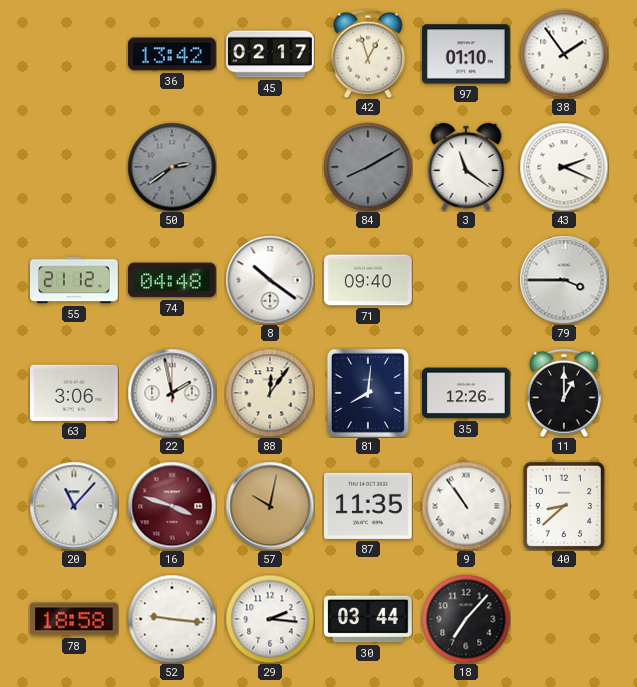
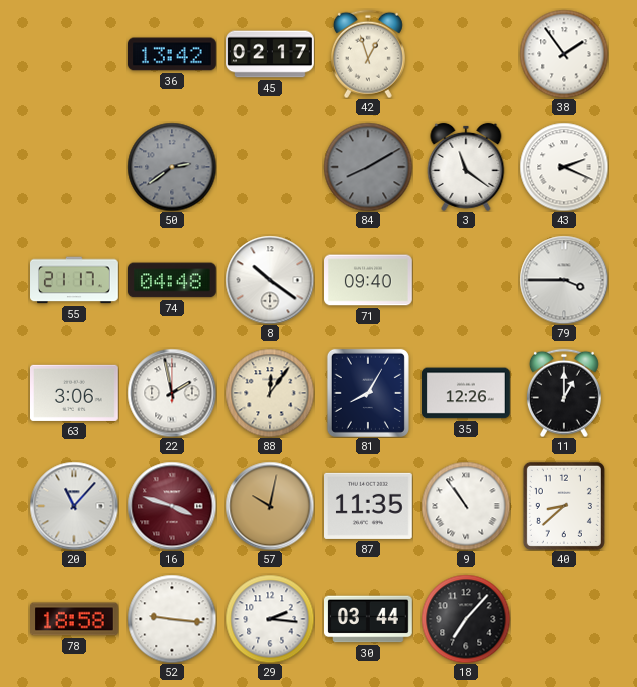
97: 01:10 -> none
55: 21:12 -> 21:17
81: 8:01 -> 8:05
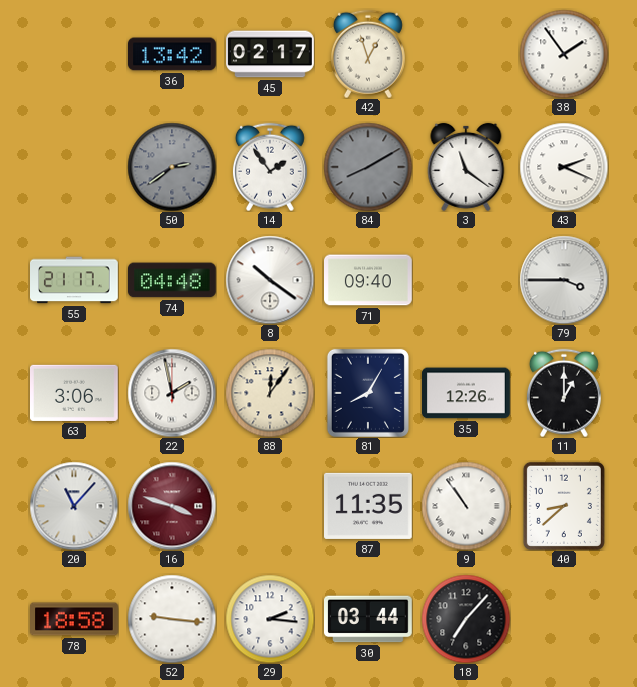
14: none -> 1:54
57: 10:02 -> none
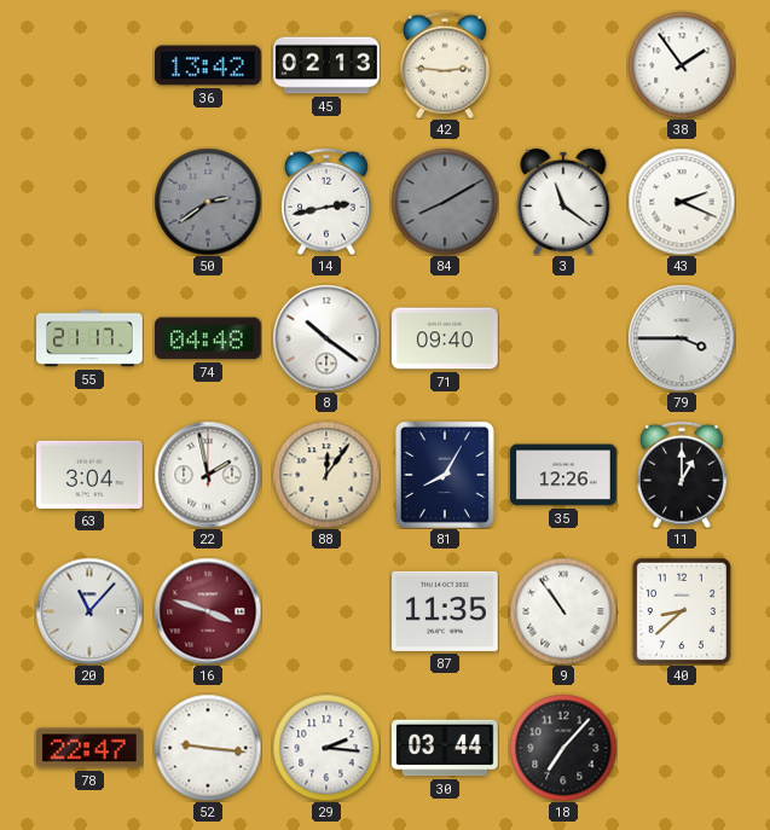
45: 02:17 -> 02:13
42: 12:57 -> 2:46
14: 1:54 -> 2:43
63: 3:06 -> 3:04
78: 18:58 -> 22:47
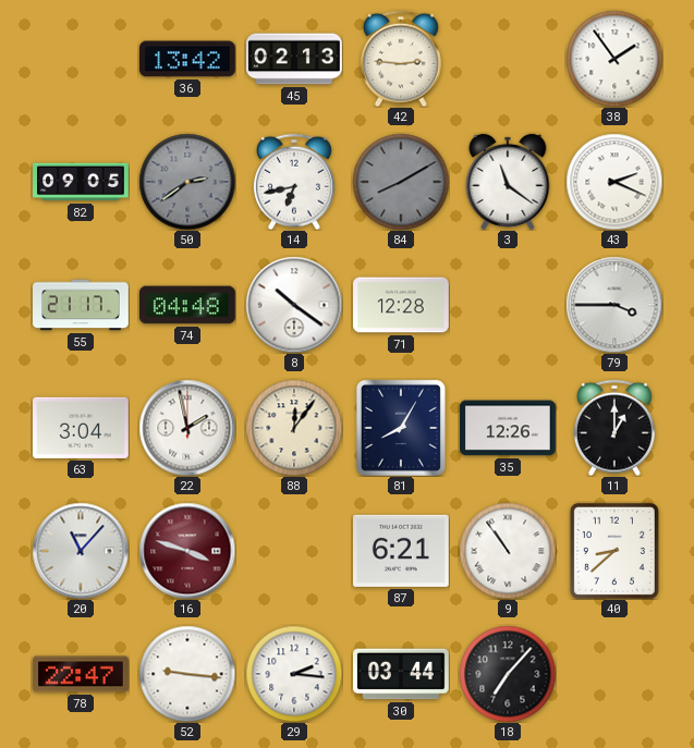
82: none -> 09:05
14: 2:43 -> 6:43
71: 09:40 -> 12:28
87: 11:35 -> 6:21
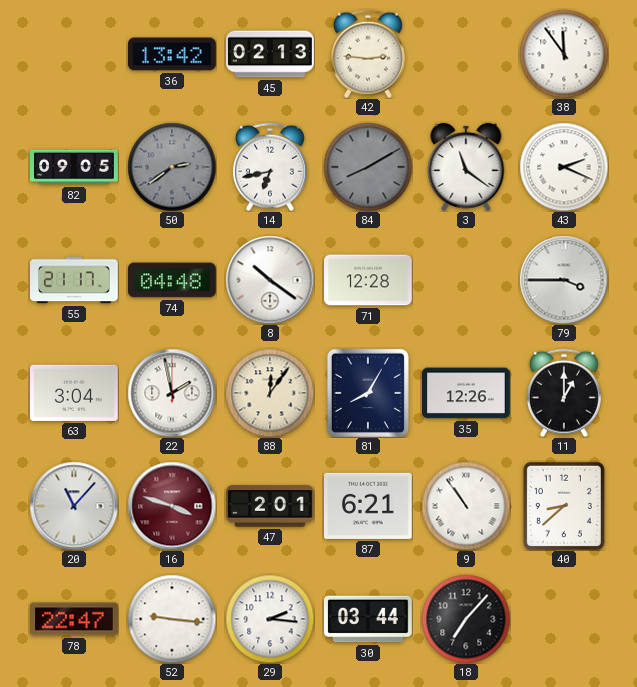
38: 1:54 -> 11:54
47: none -> 2:01
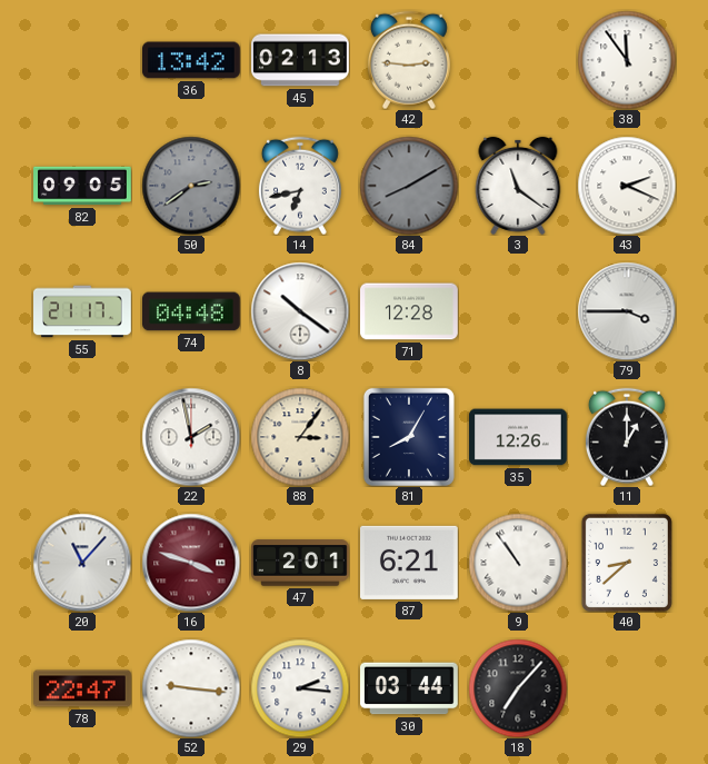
63: 3:04 -> none
88: 12:06 -> 3:06
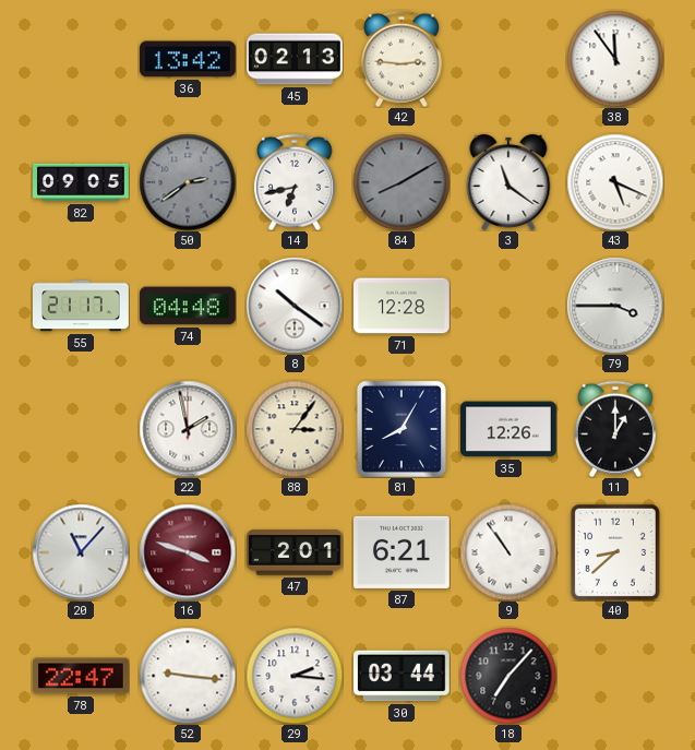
43: 2:19 -> 5:19
